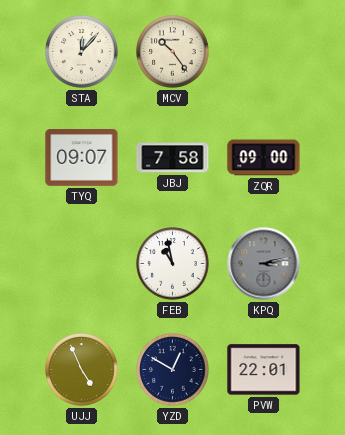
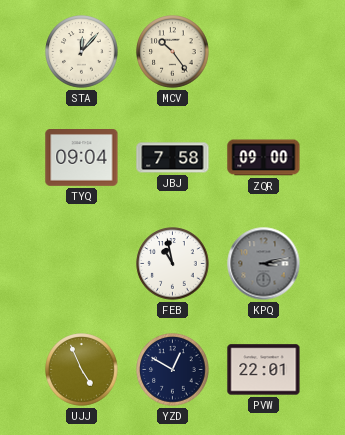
TYQ: 09:07 -> 09:04
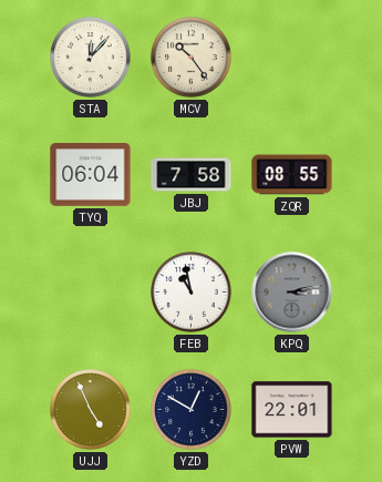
TYQ: 09:04 -> 06:04
ZQR: 09:00 -> 08:55
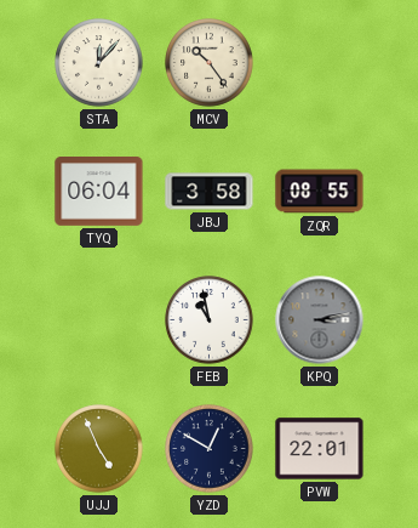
JBJ: 7:58 -> 3:58
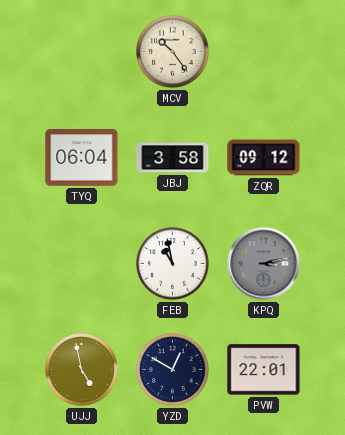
STA: 12:07 -> none
ZQR: 08:55 -> 09:12
UJJ: 4:56 -> 4:58
